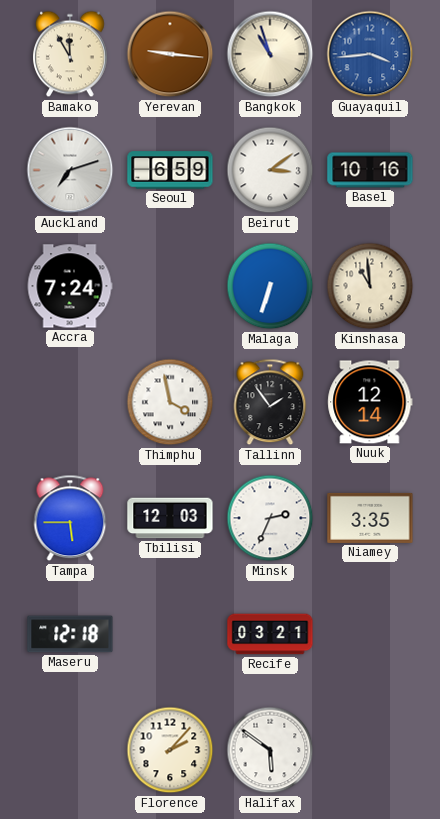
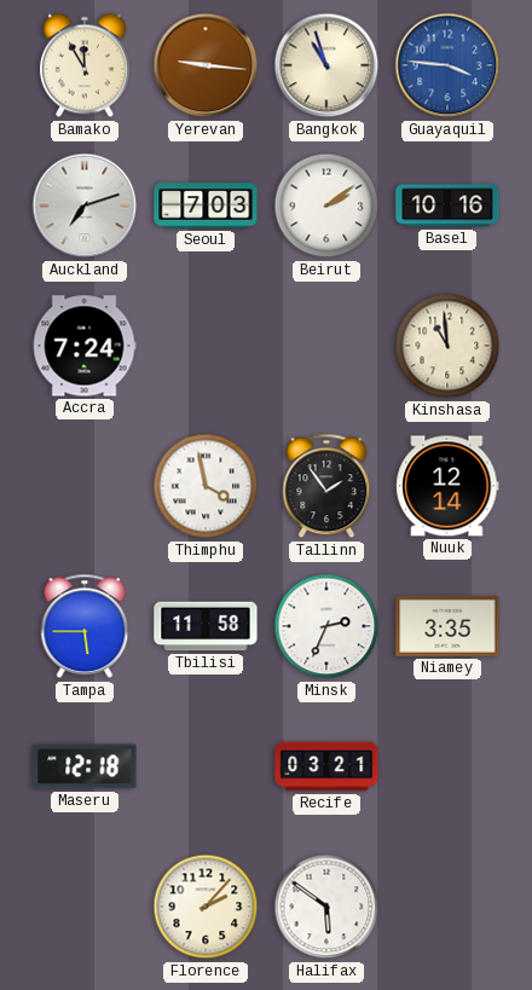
Guayaquil: 3:44 -> 3:46
Seoul: 6:59 -> 7:03
Beirut: 3:09 -> 2:09
Malaga: 6:33 -> none
Tbilisi: 12:03 -> 11:58
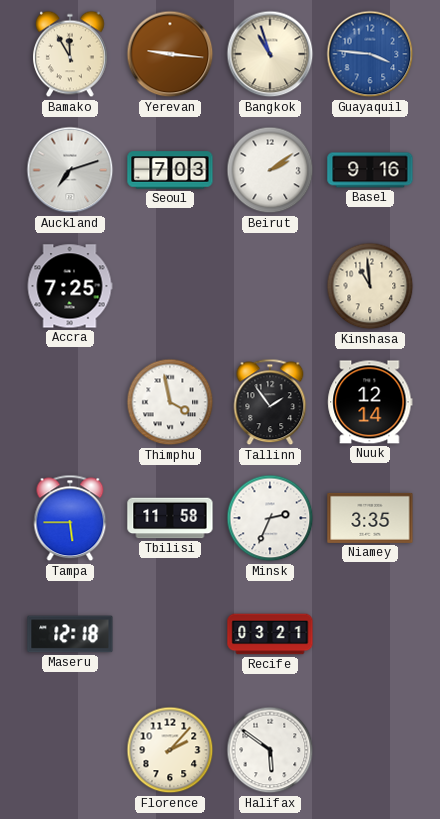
Basel: 10:16 -> 9:16
Accra: 7:24 -> 7:25
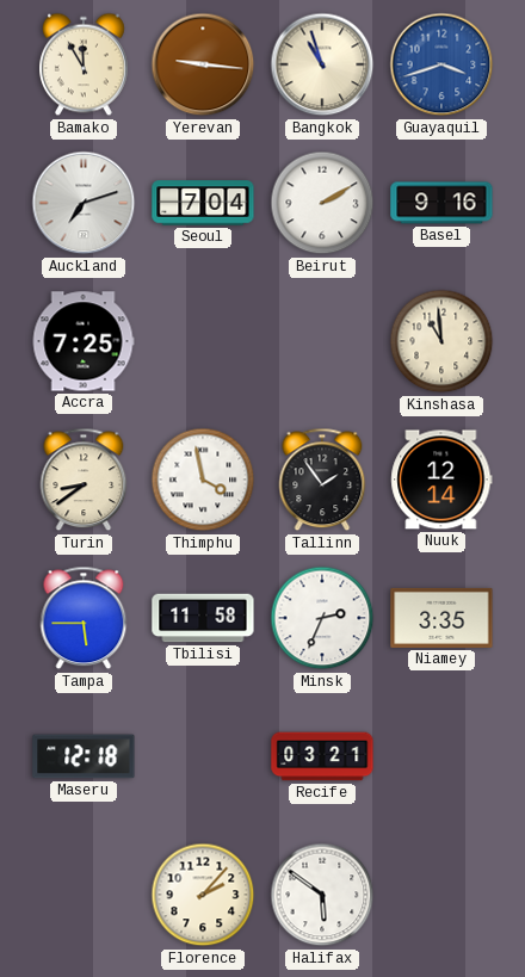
Guayaquil: 3:46 -> 3:42
Seoul: 7:03 -> 7:04
Beirut: 2:09 -> 2:10
Turin: none -> 8:39
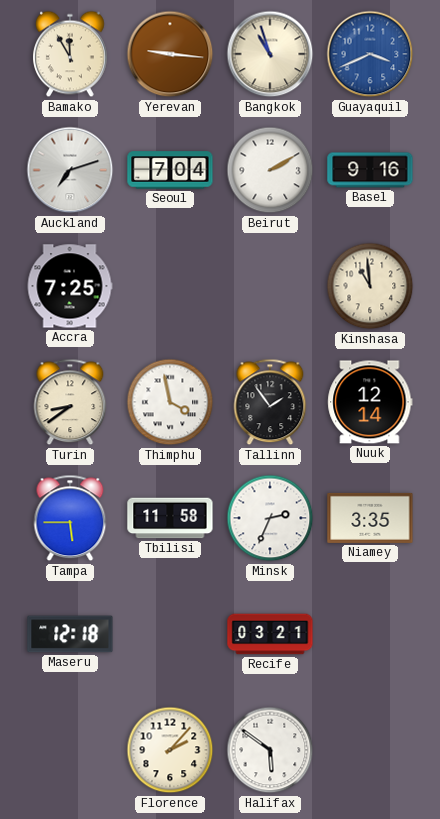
Guayaquil: 3:42 -> 3:41
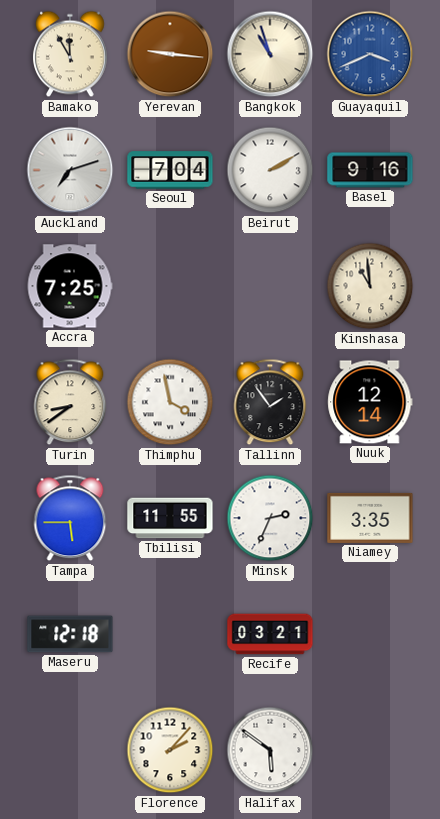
Tbilisi: 11:58 -> 11:55
